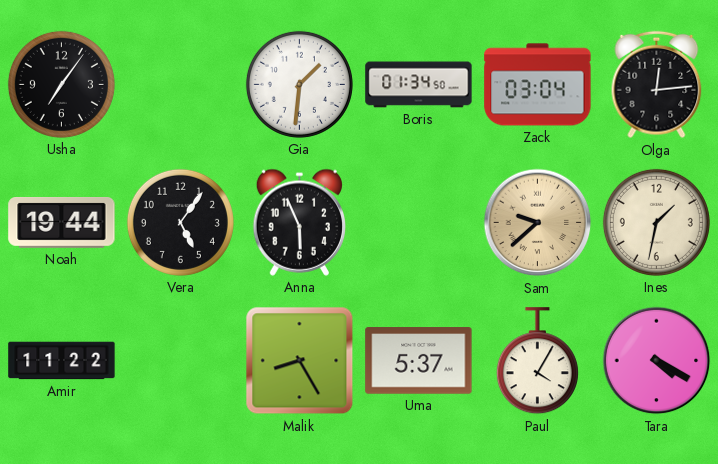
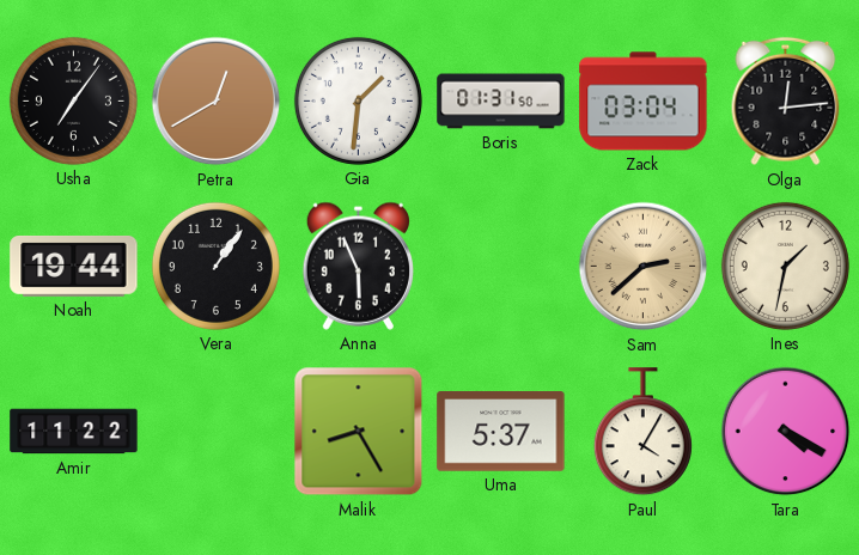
Petra: none -> 12:40
Boris: 01:34 -> 01:31
Vera: 5:06 -> 1:06
Sam: 9:38 -> 2:38
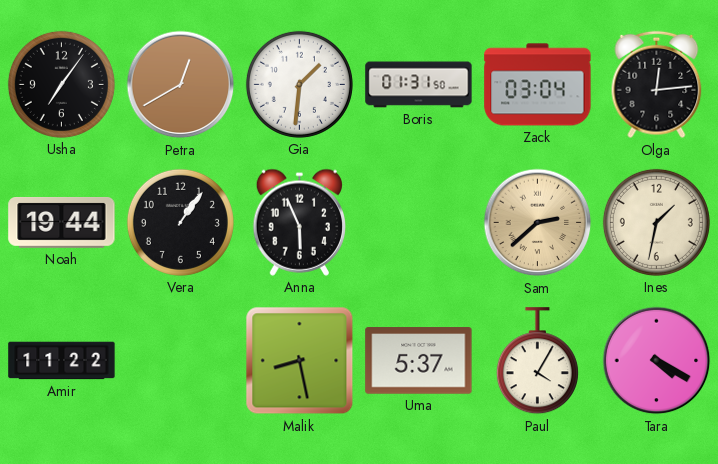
Malik: 8:25 -> 8:28
